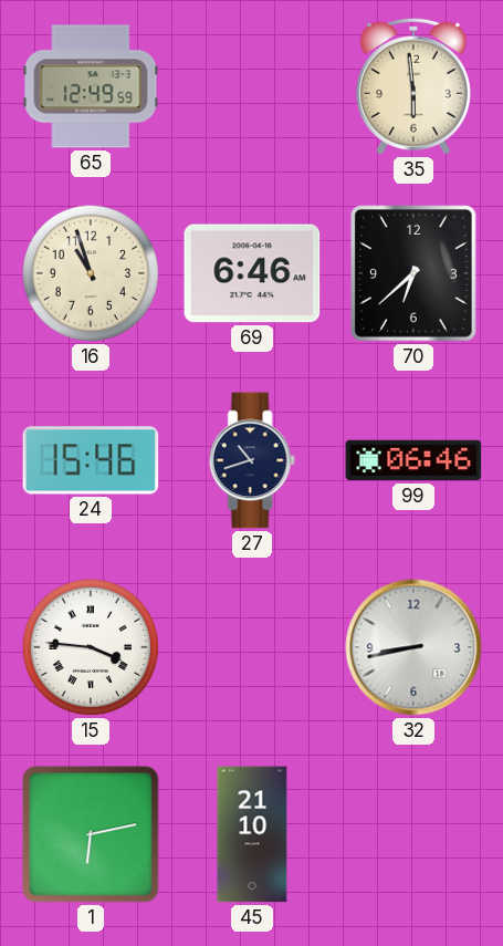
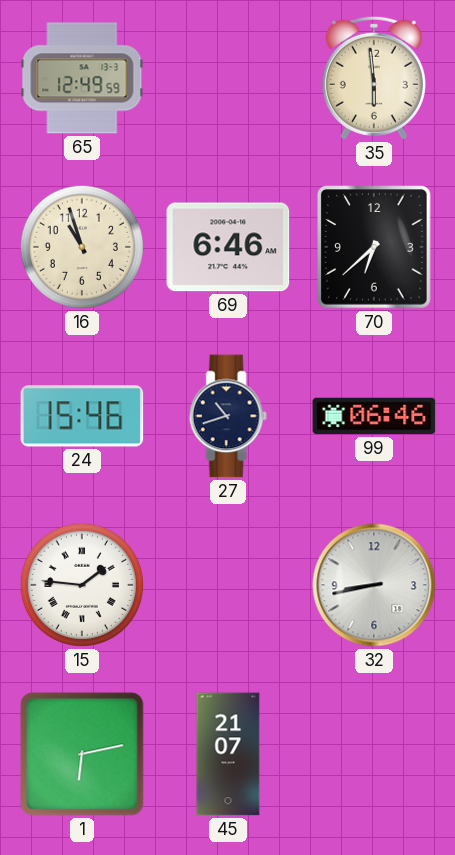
15: 3:46 -> 1:46
45: 21:10 -> 21:07
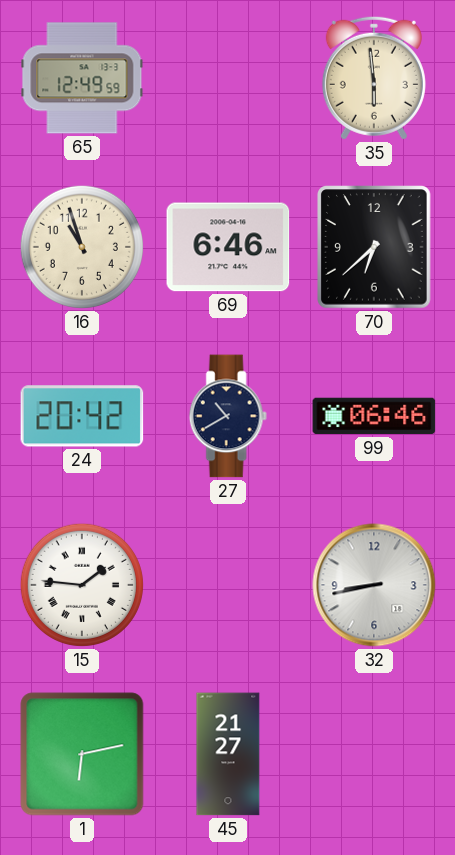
24: 15:46 -> 20:42
27: 10:42 -> 10:40
45: 21:07 -> 21:27
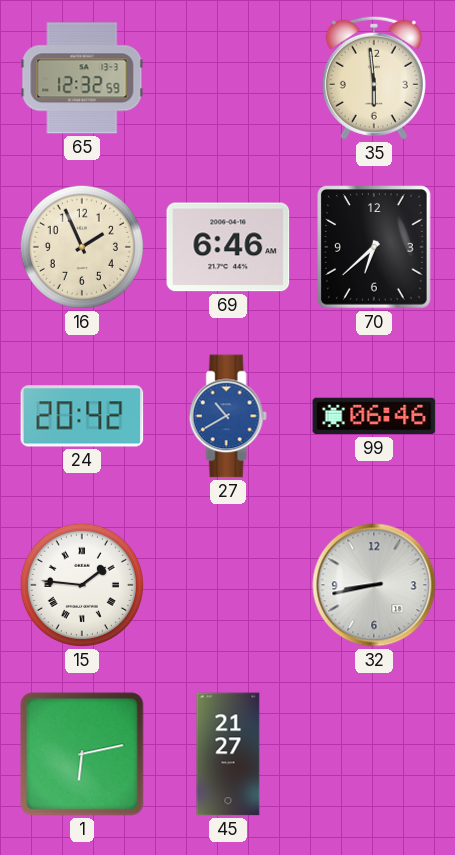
65: 12:49 -> 12:32
16: 10:57 -> 1:56
27 dial: navy -> blue
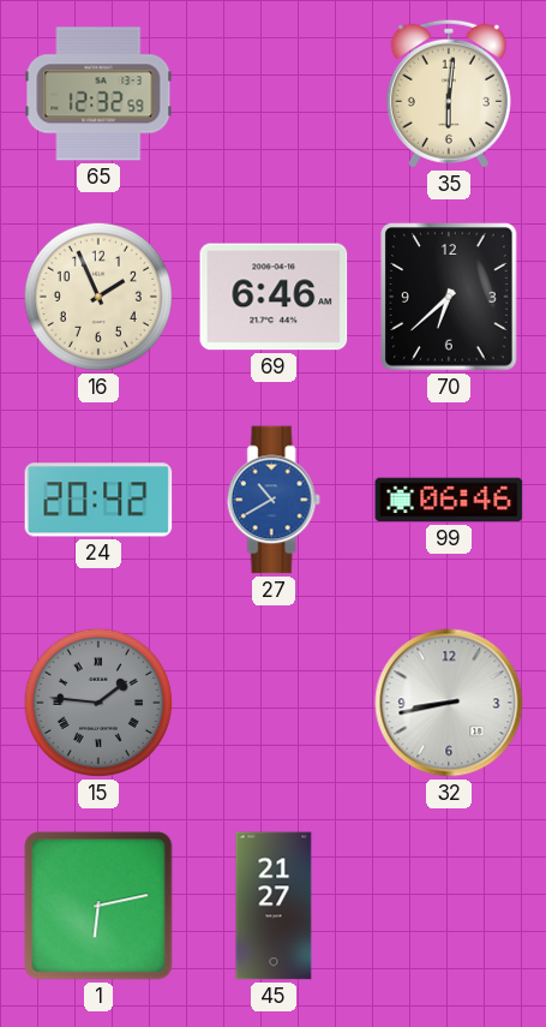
35: 5:59 -> 6:01
15 dial: white -> grey
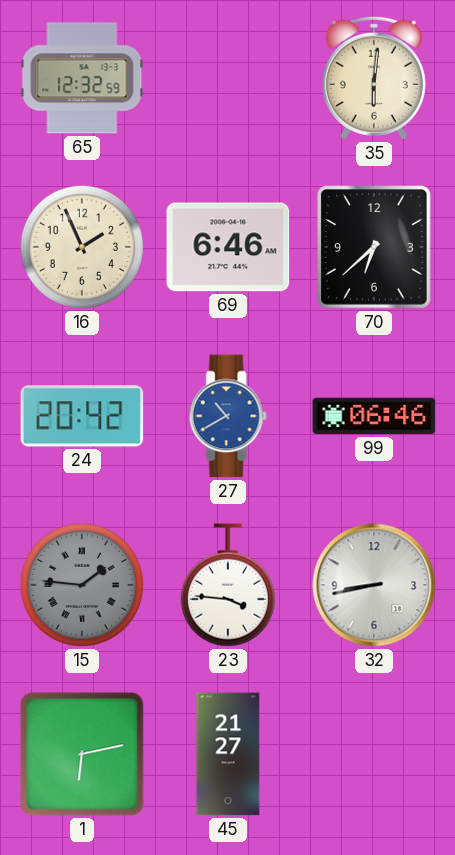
23: none -> 3:46
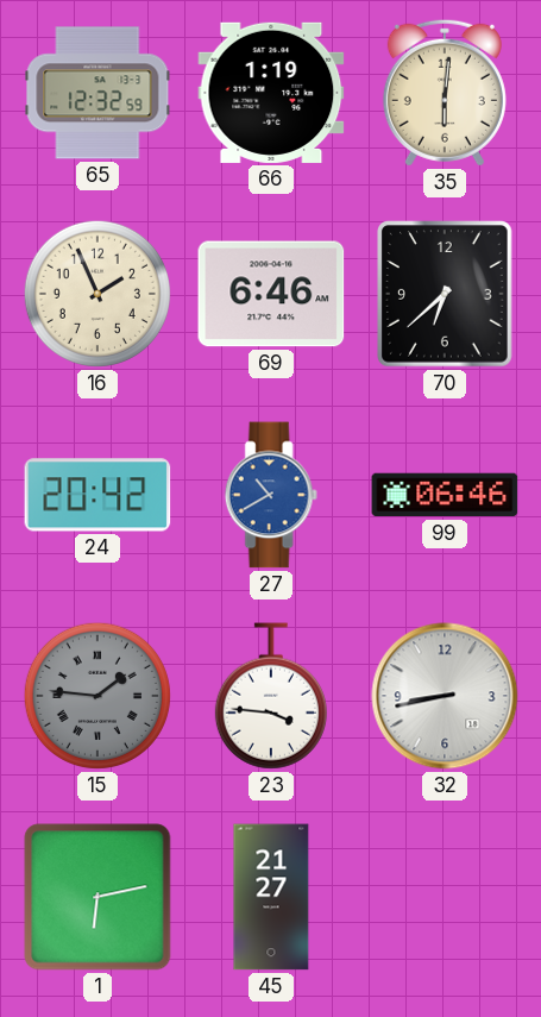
66: none -> 1:19
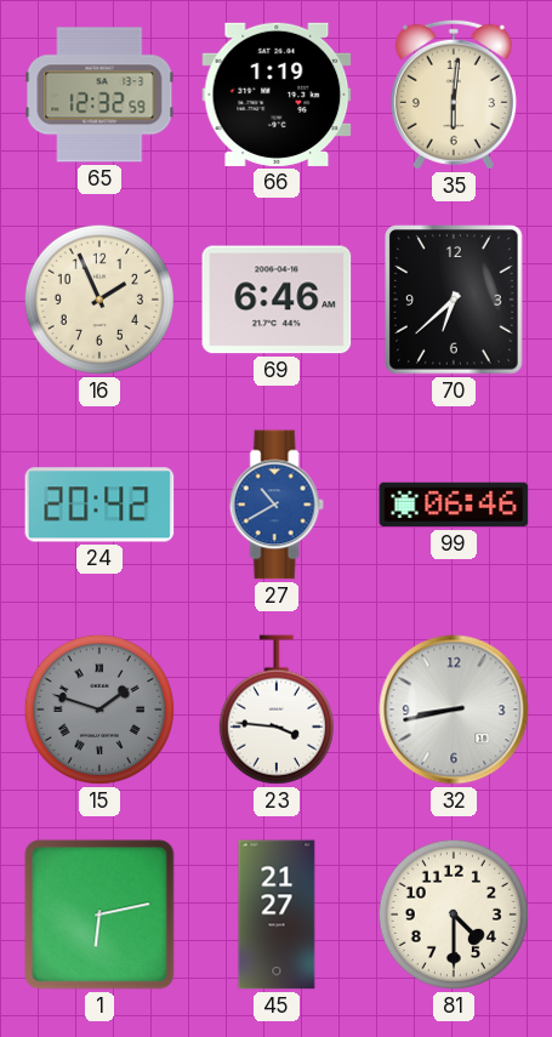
15: 1:46 -> 1:48
81: none -> 4:30
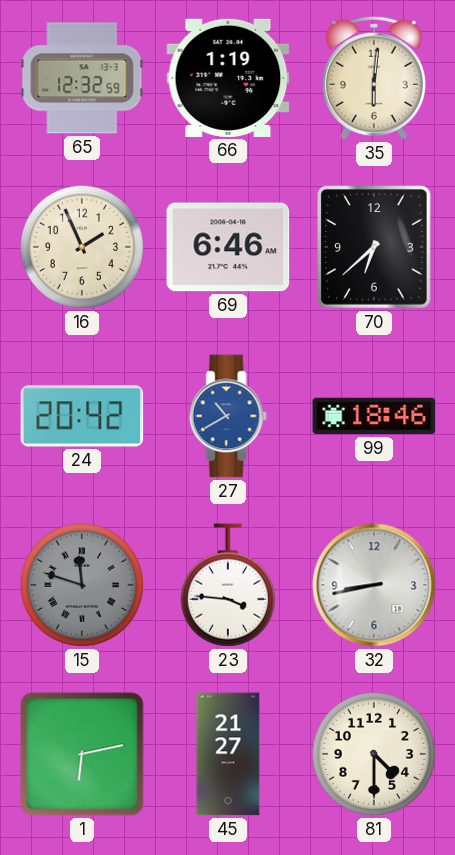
99: 06:46 -> 18:46
15: 1:48 -> 11:48
